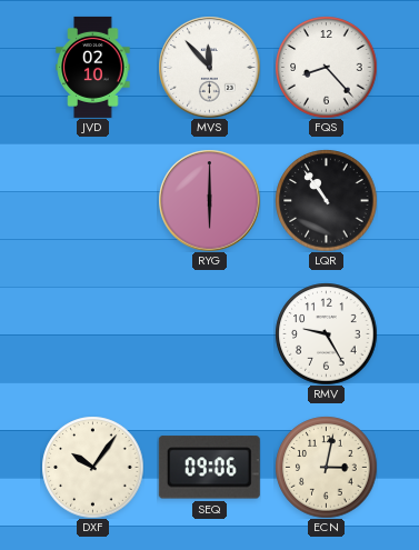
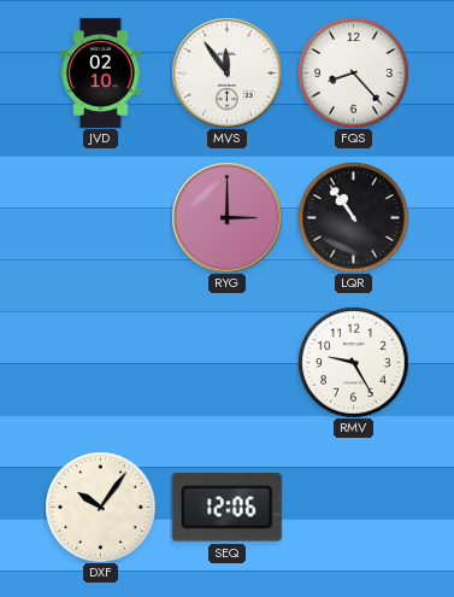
MVS: 11:53 -> 11:54
RYG: 6:00 -> 3:00
SEQ: 09:06 -> 12:06
ECN: 3:02 -> none
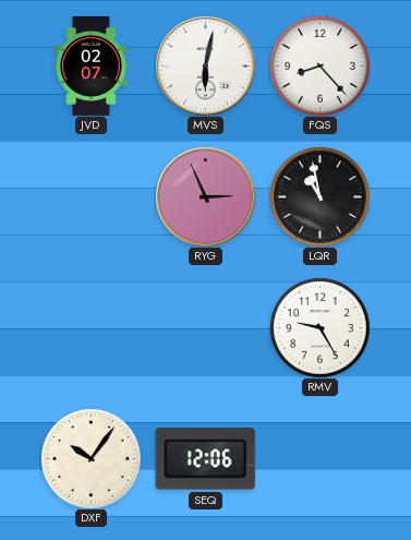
JVD: 02:10 -> 02:07
MVS: 11:54 -> 6:02
RYG: 3:00 -> 2:56
LQR: 10:54 -> 10:58
